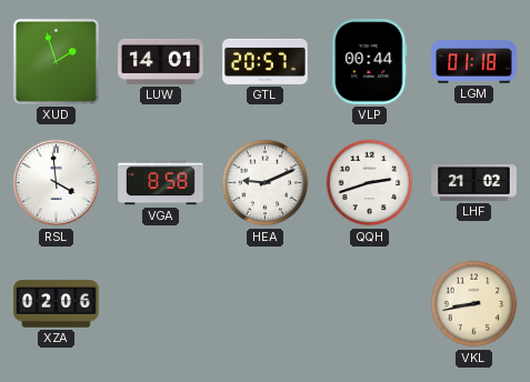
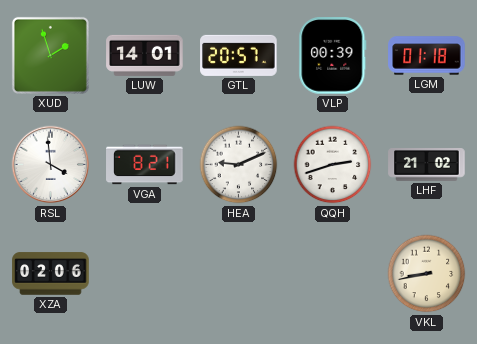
VLP: 00:44 -> 00:39
VGA: 8:58 -> 8:21
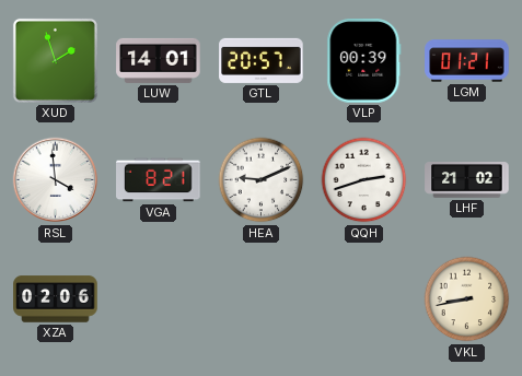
LGM: 01:18 -> 01:21
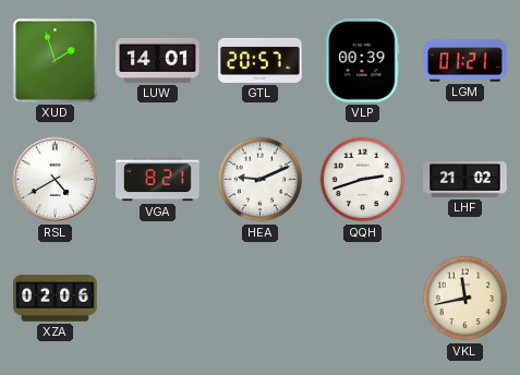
RSL: 3:59 -> 4:40
VKL: 8:43 -> 11:43
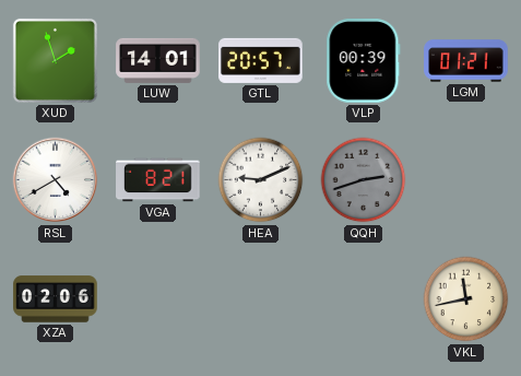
QQH dial: white -> grey
LHF: 21:02 -> none
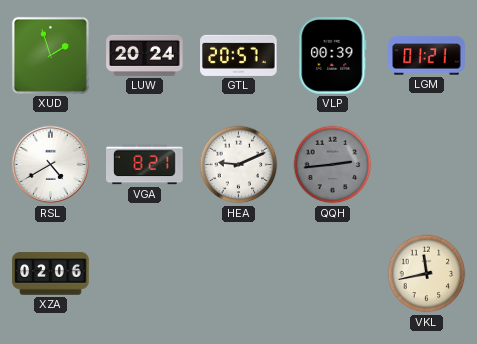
LUW: 14:01 -> 20:24
QQH: 2:42 -> 2:44
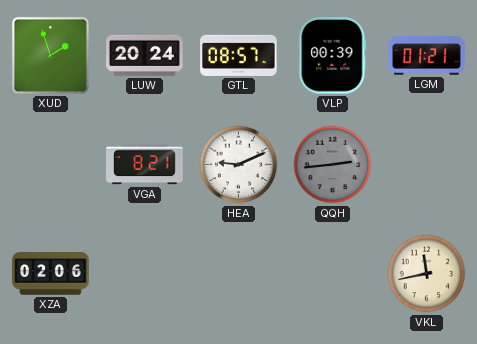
GTL: 20:57 -> 08:57
RSL: 4:40 -> none
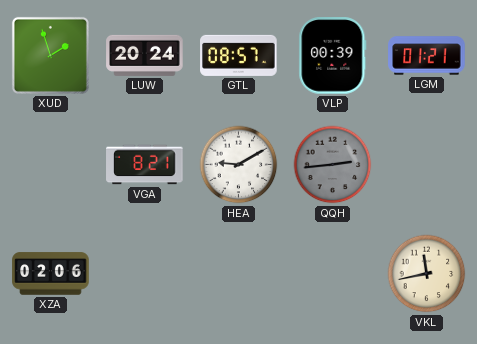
HEA: 9:11 -> 9:10
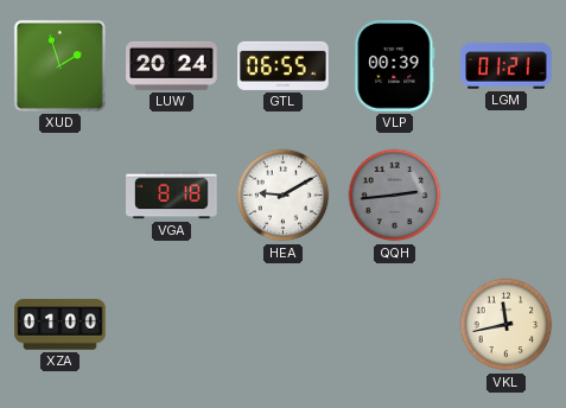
GTL: 08:57 -> 06:55
VGA: 8:21 -> 8:18
XZA: 02:06 -> 01:00
